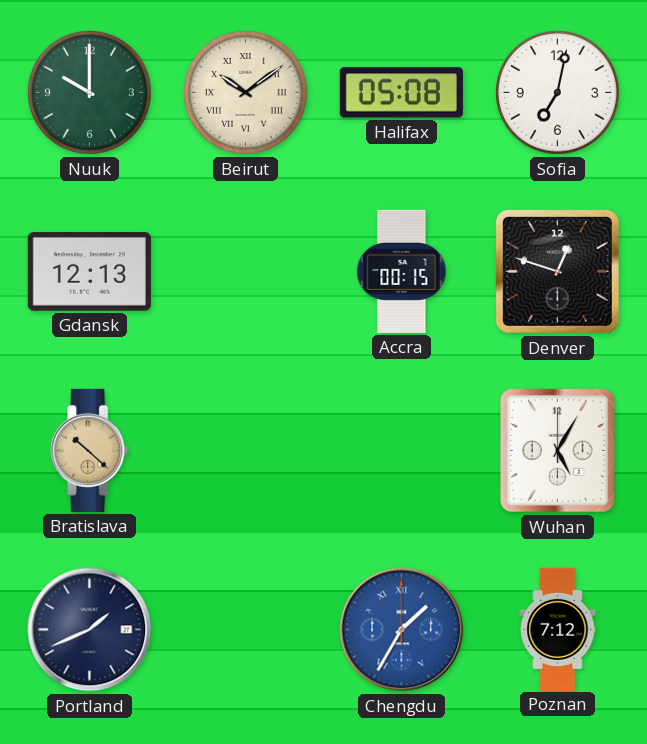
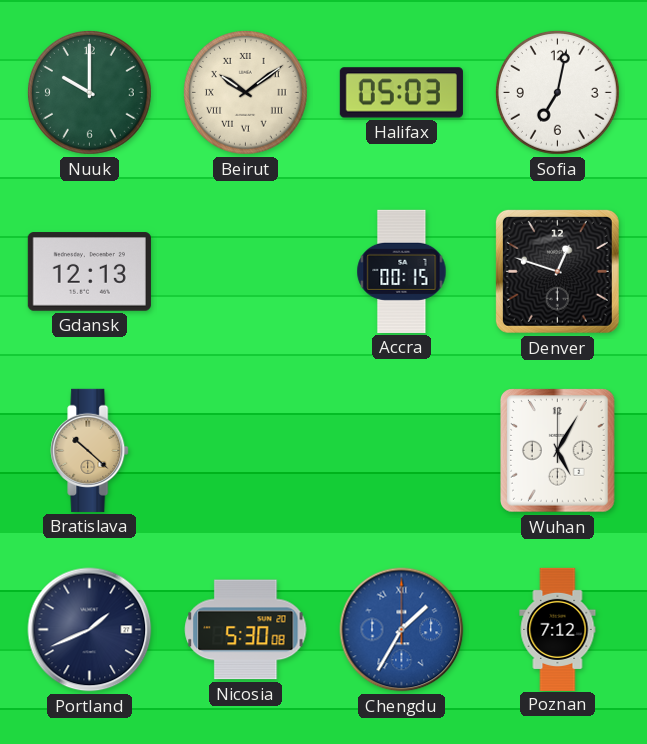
Halifax: 05:08 -> 05:03
Nicosia: none -> 5:30
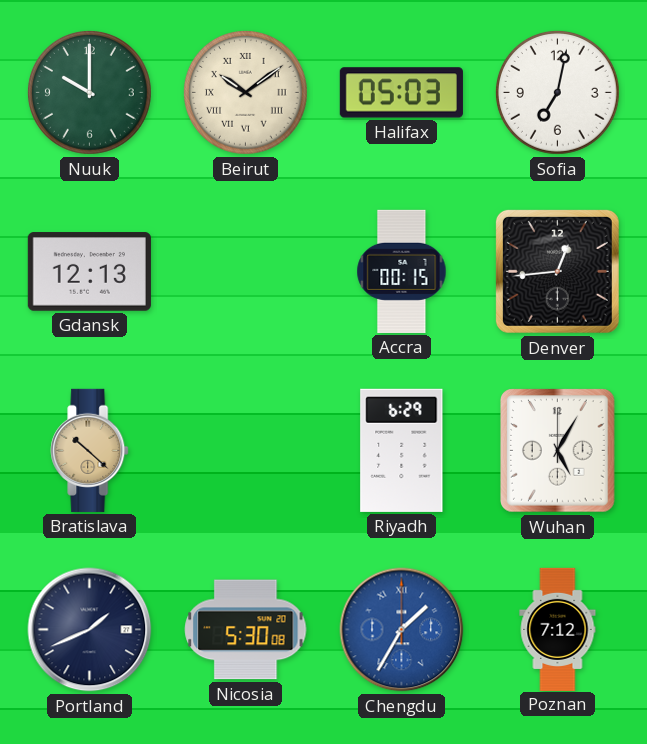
Denver: 12:48 -> 12:44
Riyadh: none -> 6:29
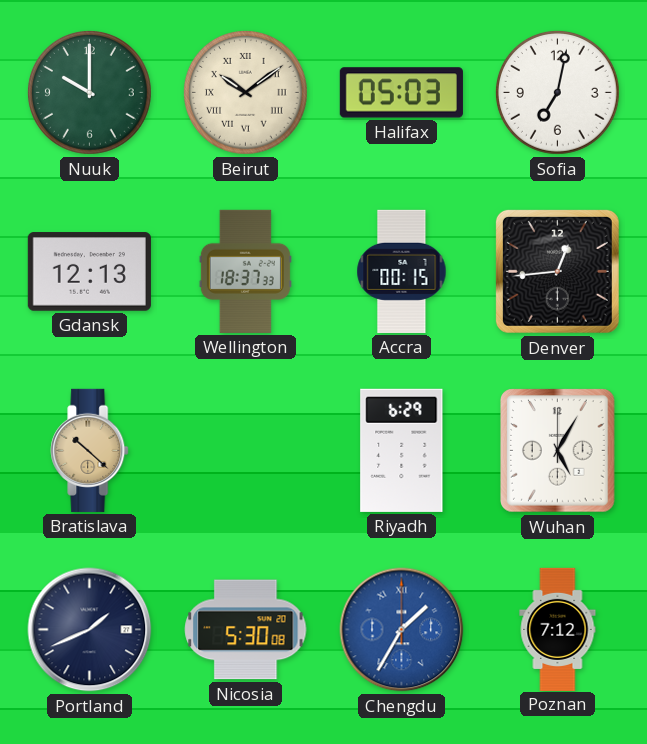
Wellington: none -> 18:37
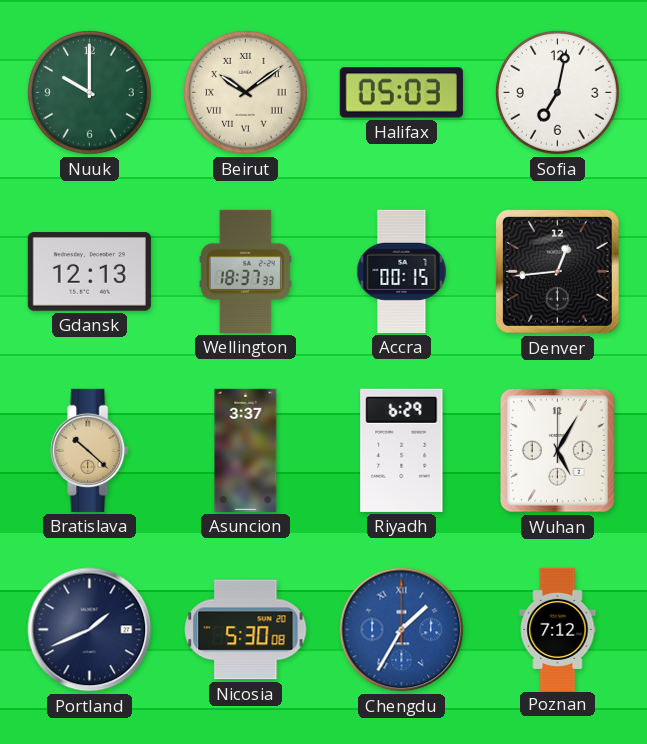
Asuncion: none -> 3:37
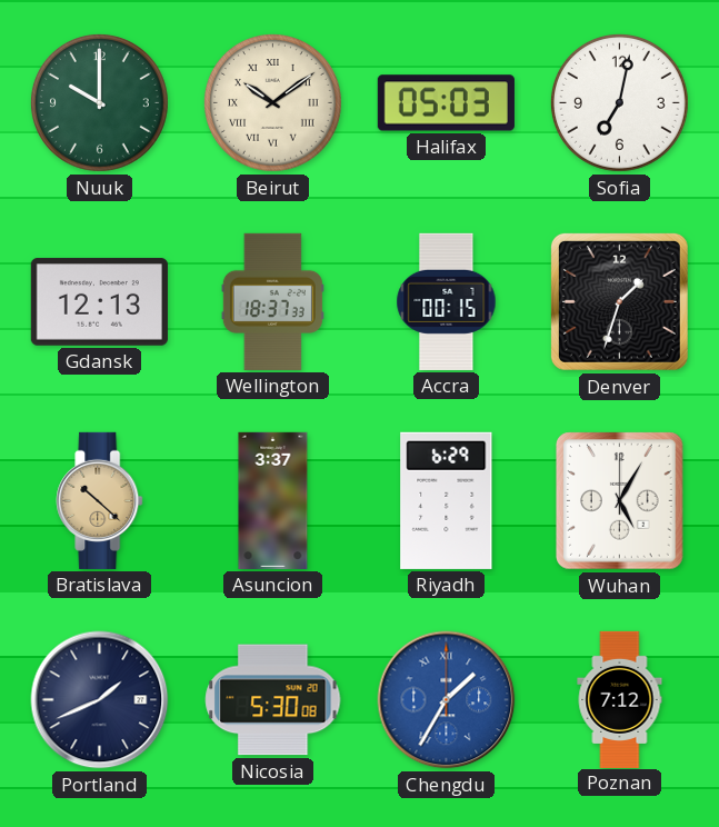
Denver: 12:44 -> 1:33
